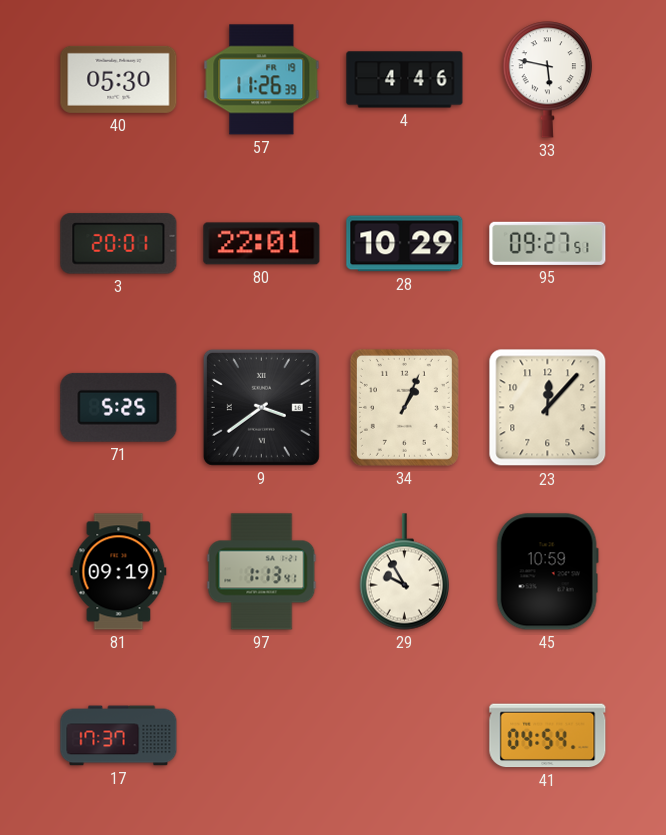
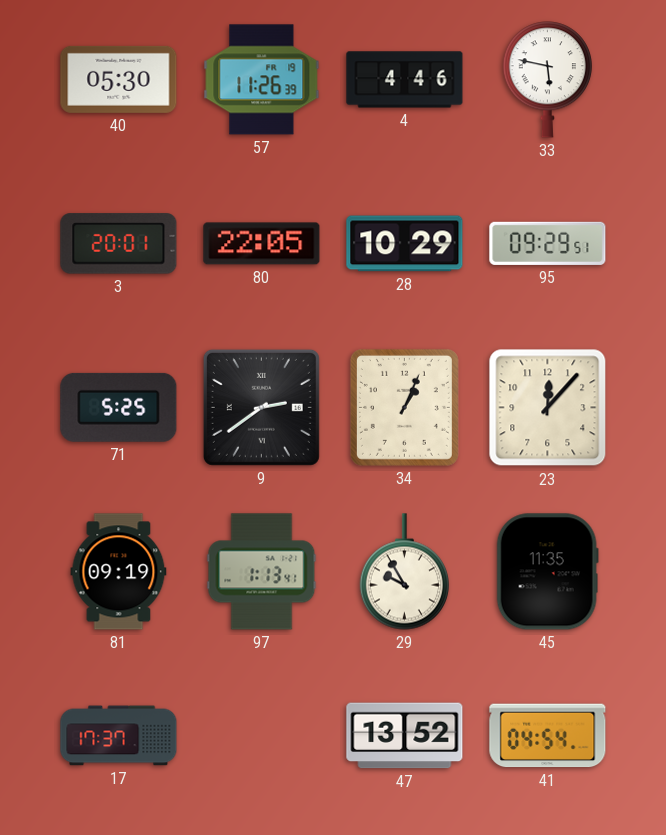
80: 22:01 -> 22:05
95: 09:27 -> 09:29
9: 3:39 -> 2:39
45: 10:59 -> 11:35
47: none -> 13:52
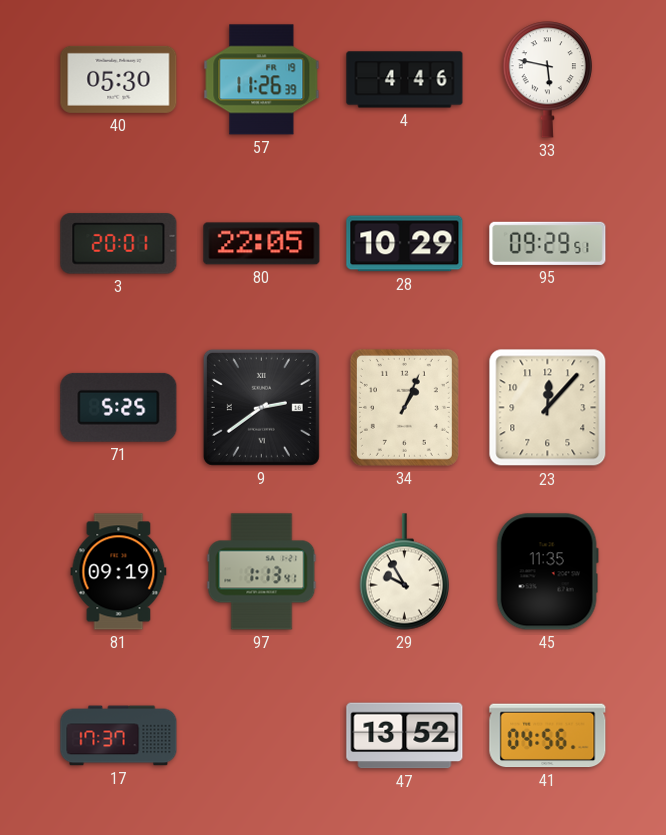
41: 04:54 -> 04:56
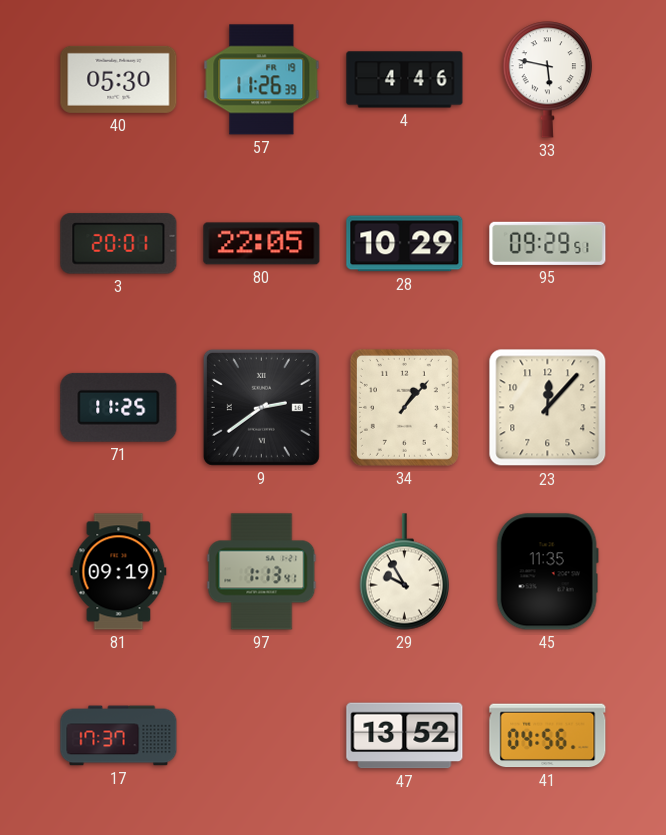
71: 5:25 -> 11:25
34: 1:04 -> 1:07
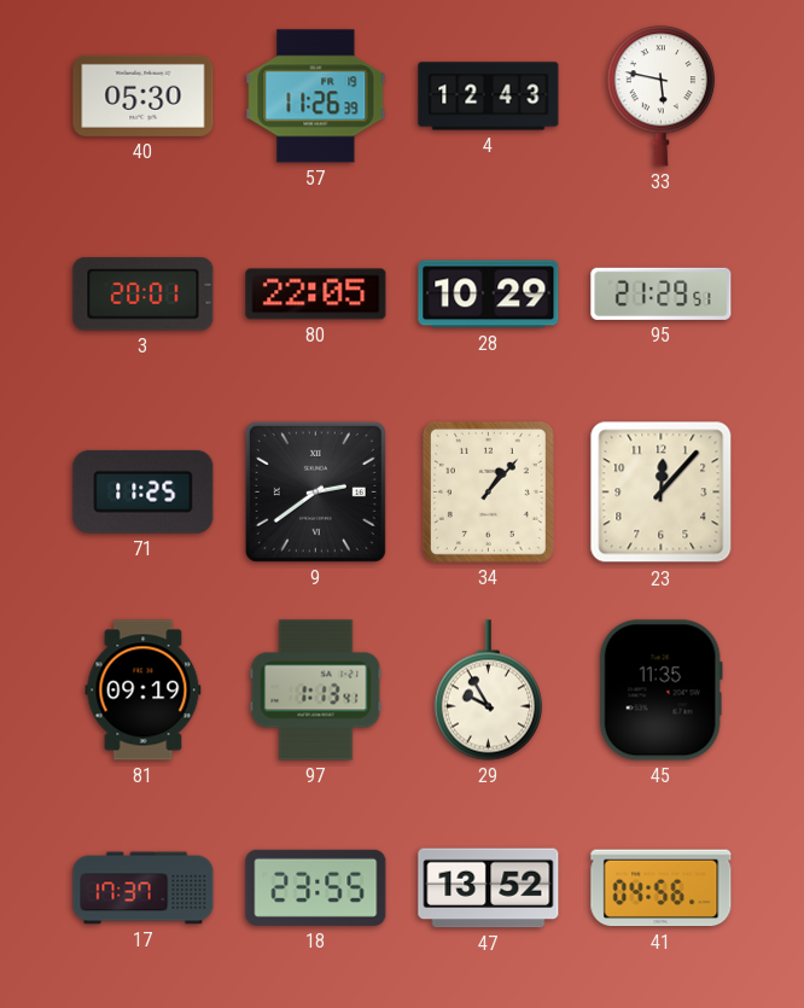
4: 4:46 -> 12:43
95: 09:29 -> 21:29
18: none -> 23:55
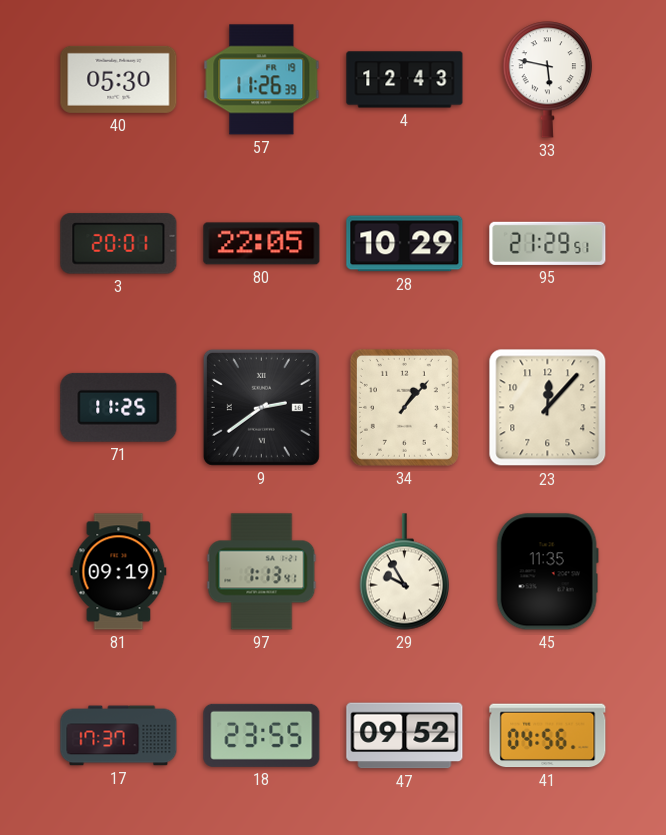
47: 13:52 -> 09:52
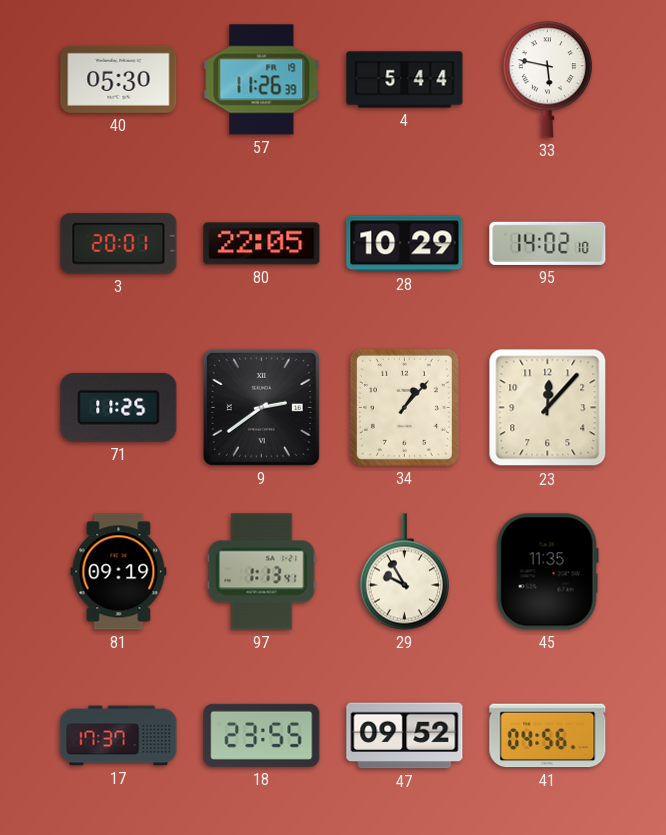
4: 12:43 -> 5:44
95: 21:29 -> 14:02
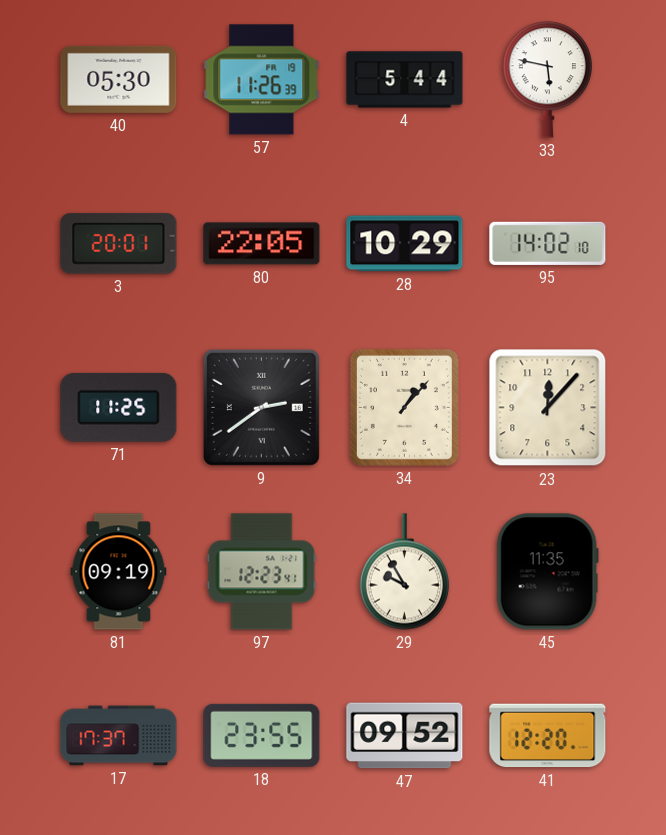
97: 1:13 -> 12:23
41: 04:56 -> 12:20
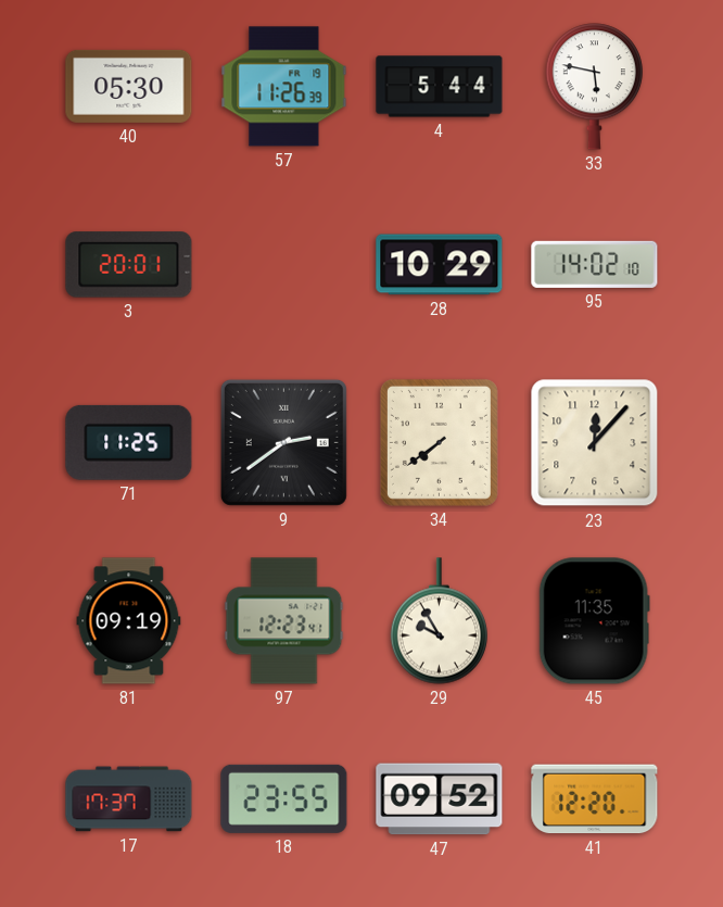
80: 22:05 -> none
34: 1:07 -> 7:39
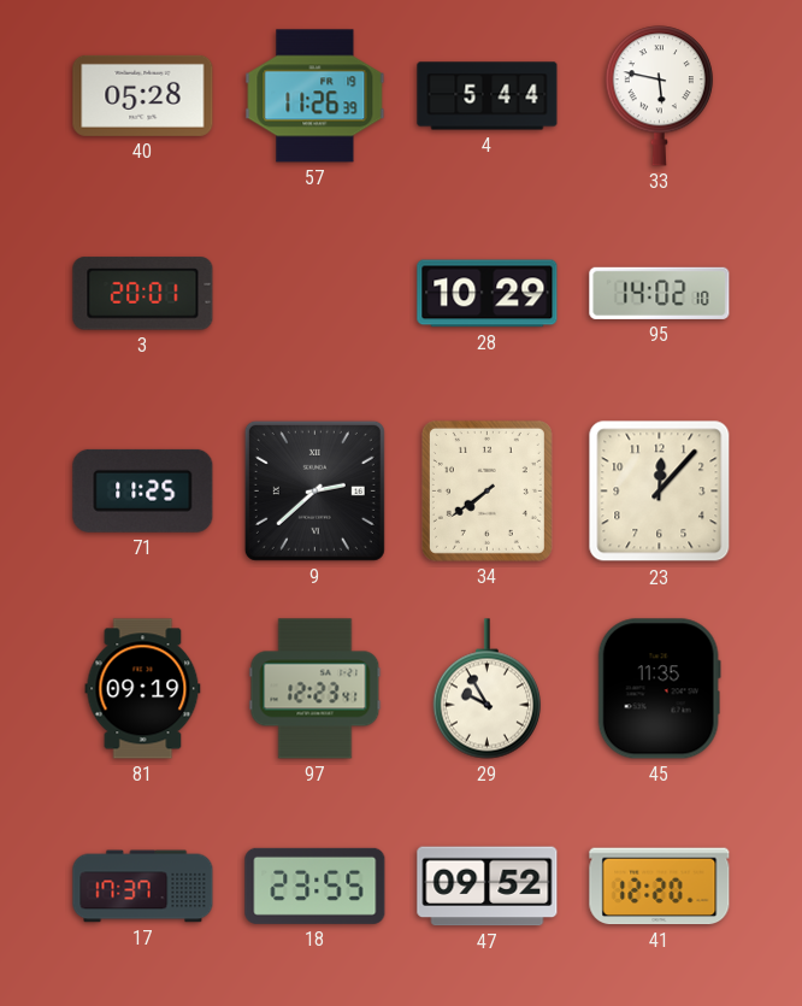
40: 05:30 -> 05:28
9: 2:39 -> 2:38
